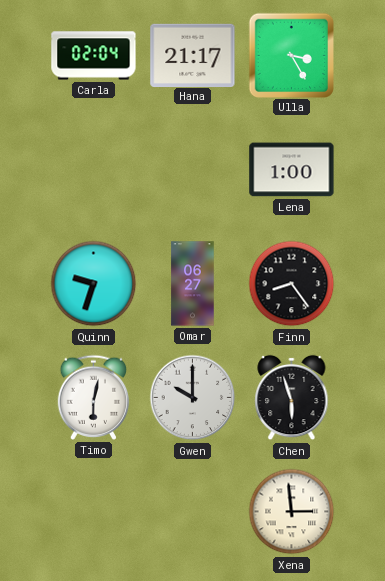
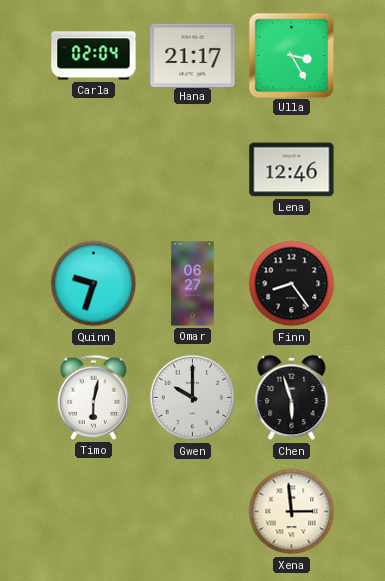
Lena: 1:00 -> 12:46
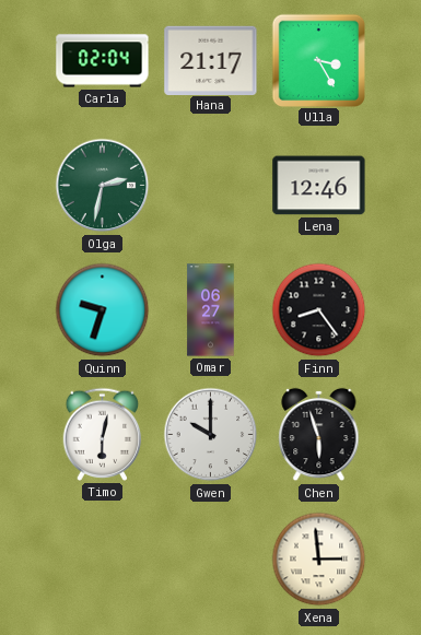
Olga: none -> 2:32
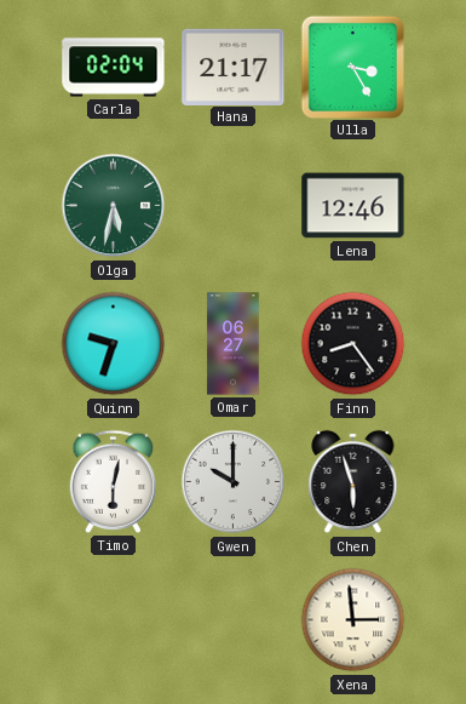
Olga: 2:32 -> 5:32
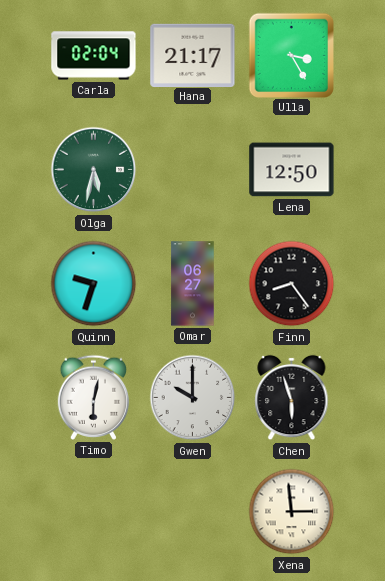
Lena: 12:46 -> 12:50
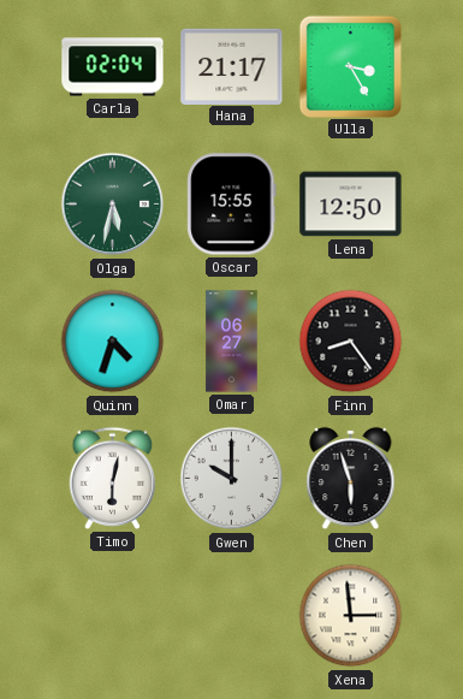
Oscar: none -> 15:55
Quinn: 9:33 -> 4:33
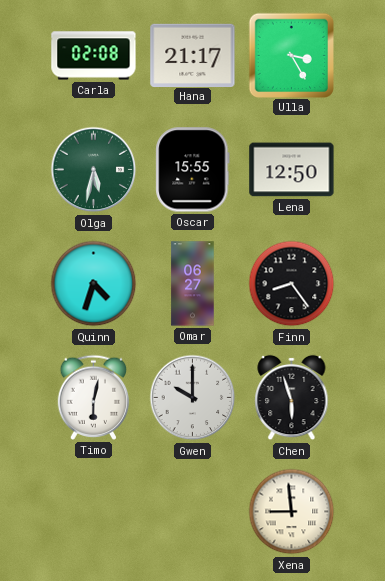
Carla: 02:04 -> 02:08
Xena: 2:59 -> 8:59
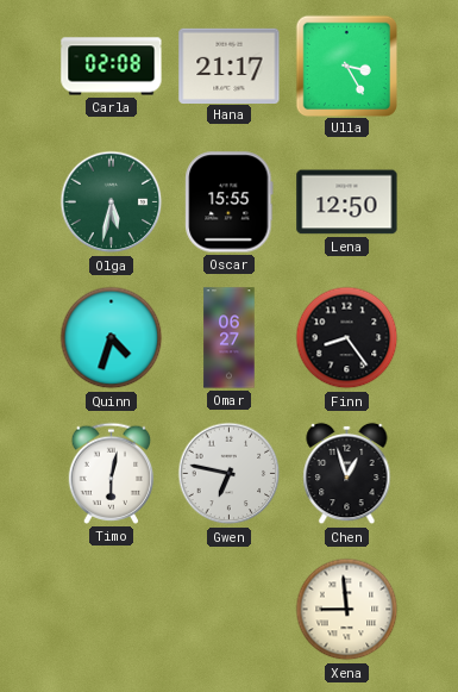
Gwen: 10:00 -> 6:47
Chen: 5:57 -> 12:57
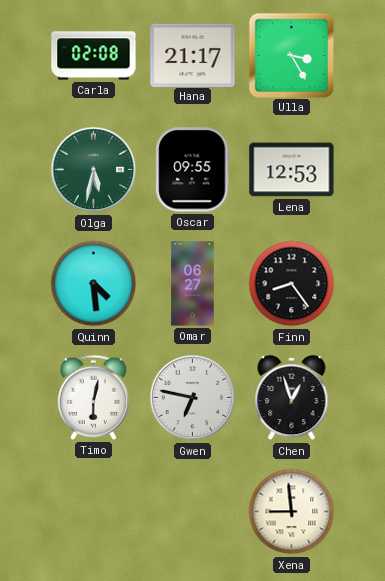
Oscar: 15:55 -> 09:55
Lena: 12:50 -> 12:53
Quinn: 4:33 -> 4:29
